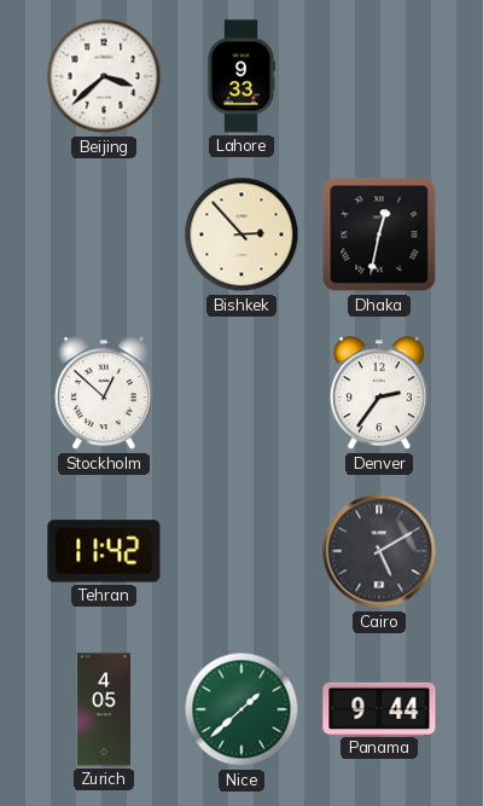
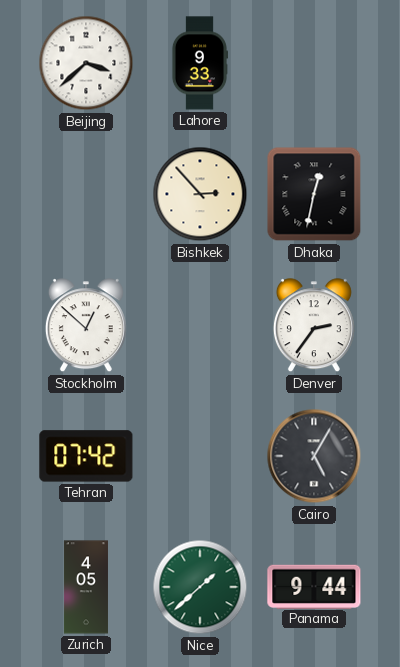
Tehran: 11:42 -> 07:42
Cairo: 5:10 -> 5:05
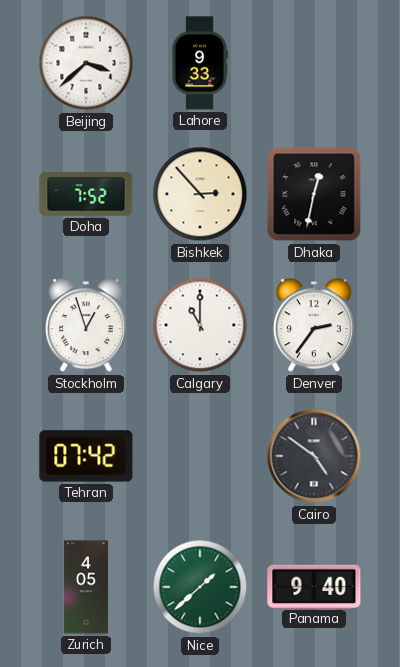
Doha: none -> 7:52
Stockholm: 12:52 -> 12:57
Calgary: none -> 11:00
Cairo: 5:05 -> 4:51
Panama: 9:44 -> 9:40
